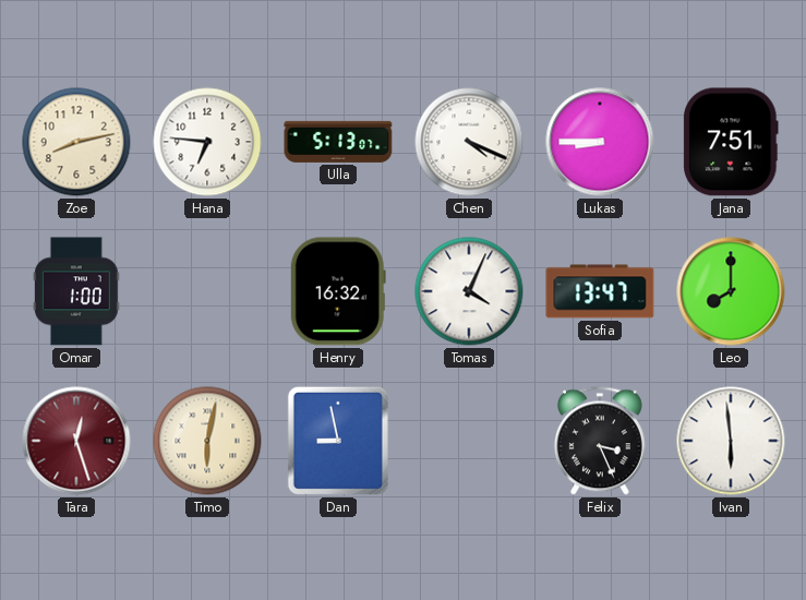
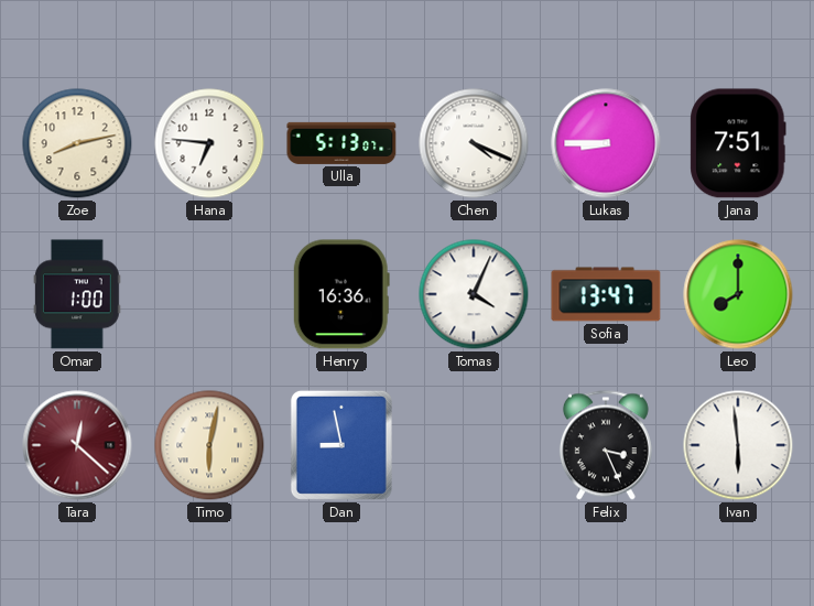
Henry: 16:32 -> 16:36
Tara: 12:27 -> 12:22
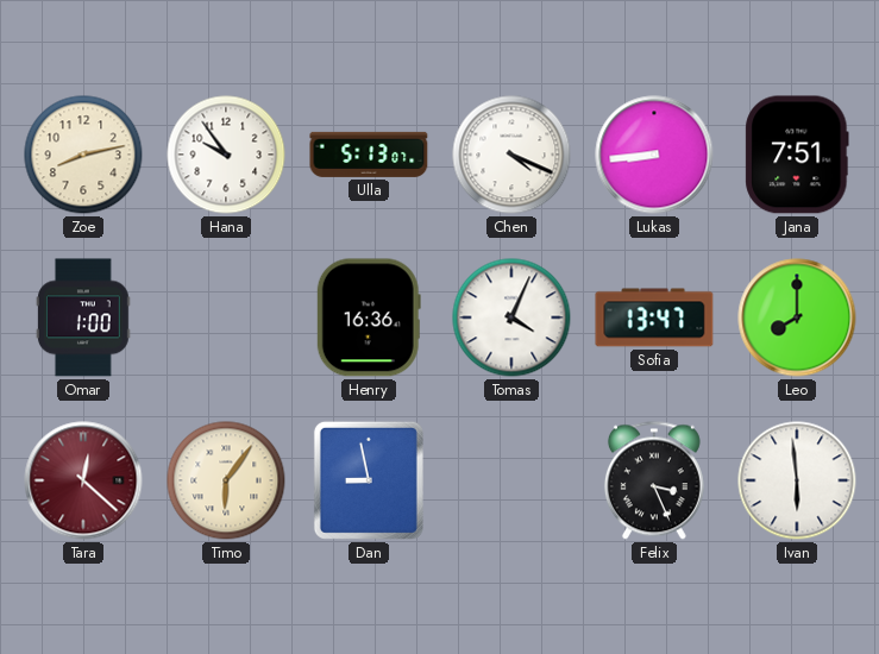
Hana: 6:46 -> 9:54
Lukas: 8:45 -> 8:44
Timo: 6:02 -> 6:06
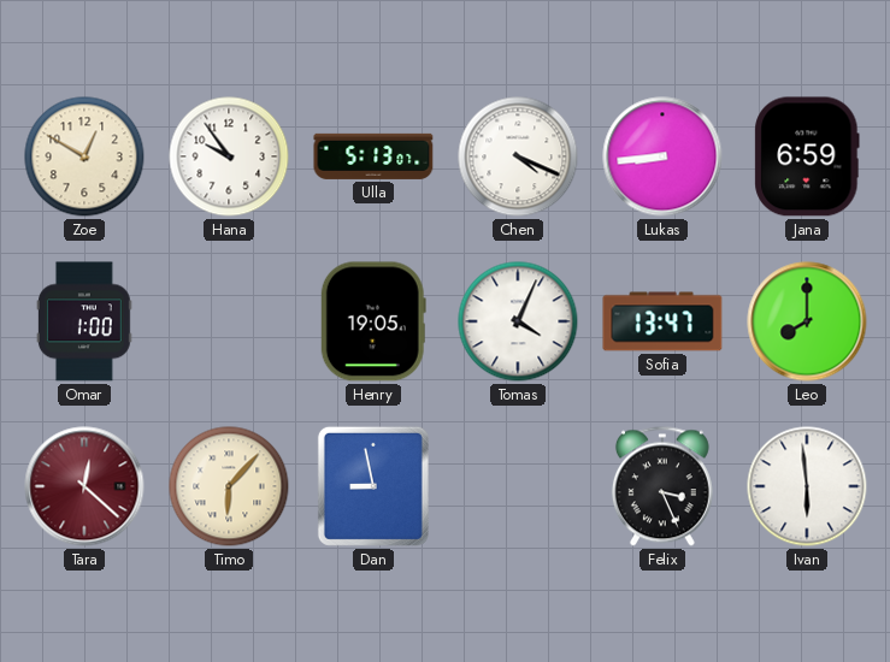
Zoe: 8:13 -> 12:50
Jana: 7:51 -> 6:59
Henry: 16:36 -> 19:05
Timo: 6:06 -> 6:07
